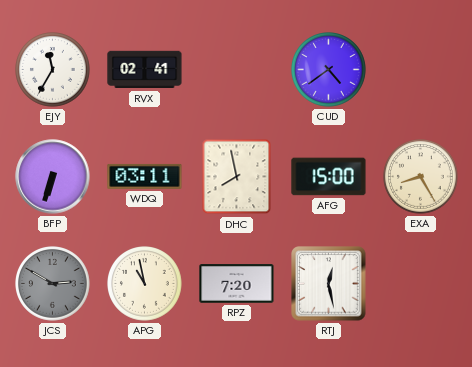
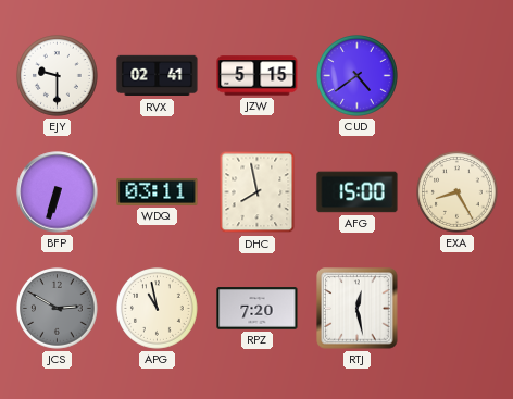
EJY: 11:35 -> 9:30
JZW: none -> 5:15
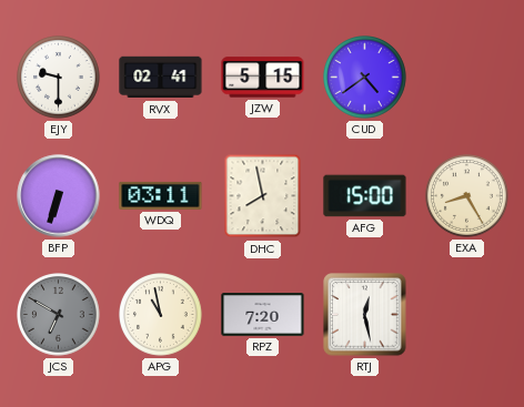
JCS: 2:50 -> 6:50
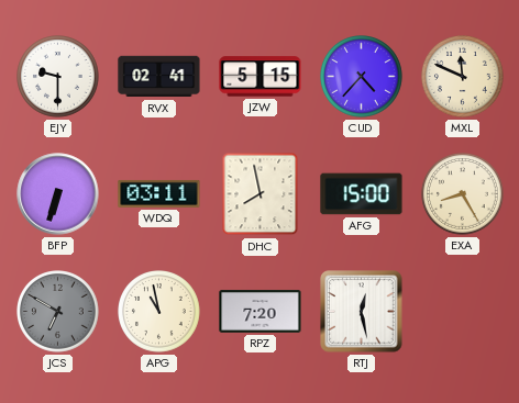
CUD: 4:39 -> 4:37
MXL: none -> 11:49
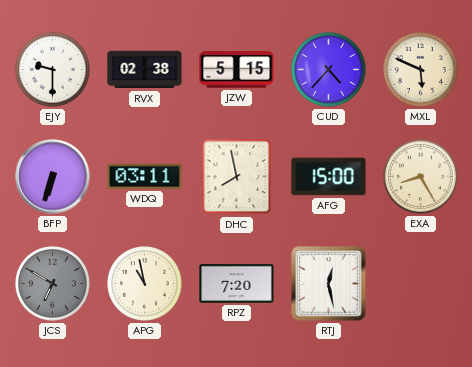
RVX: 02:41 -> 02:38
MXL: 11:49 -> 5:49
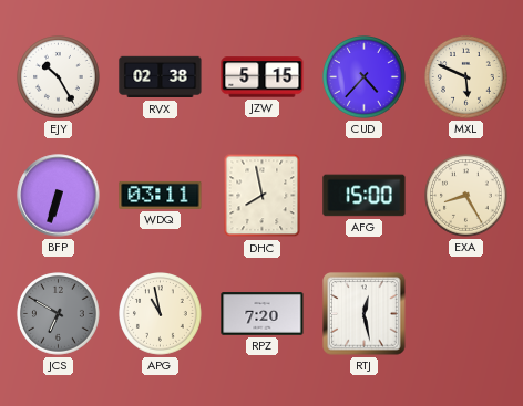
EJY: 9:30 -> 10:25
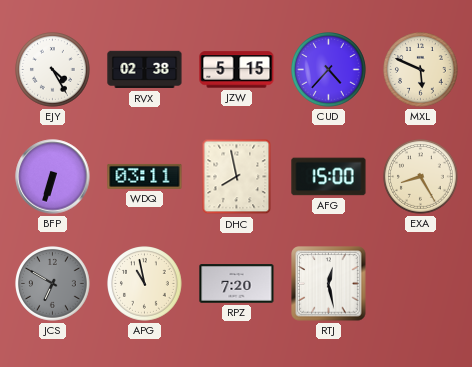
EJY: 10:25 -> 4:25
